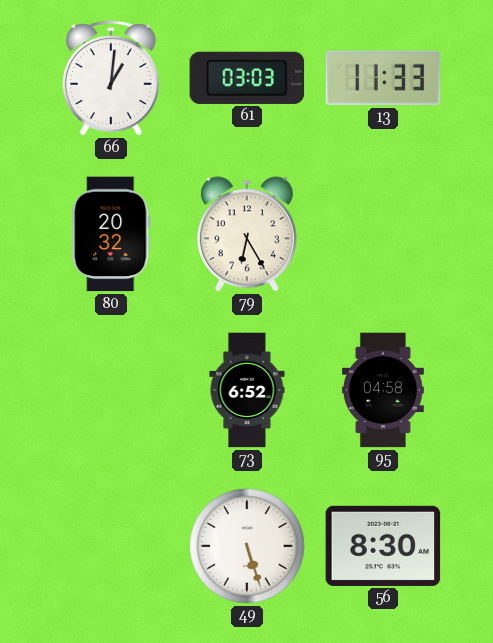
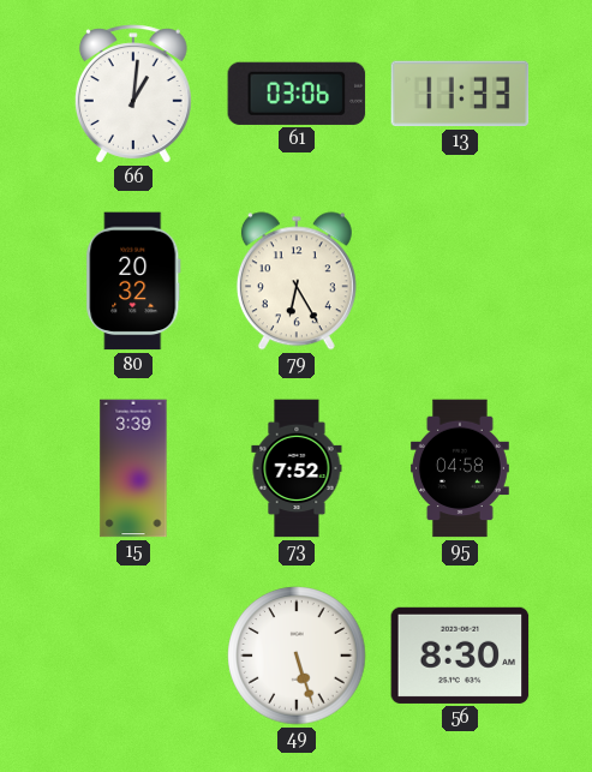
61: 03:03 -> 03:06
15: none -> 3:39
73: 6:52 -> 7:52
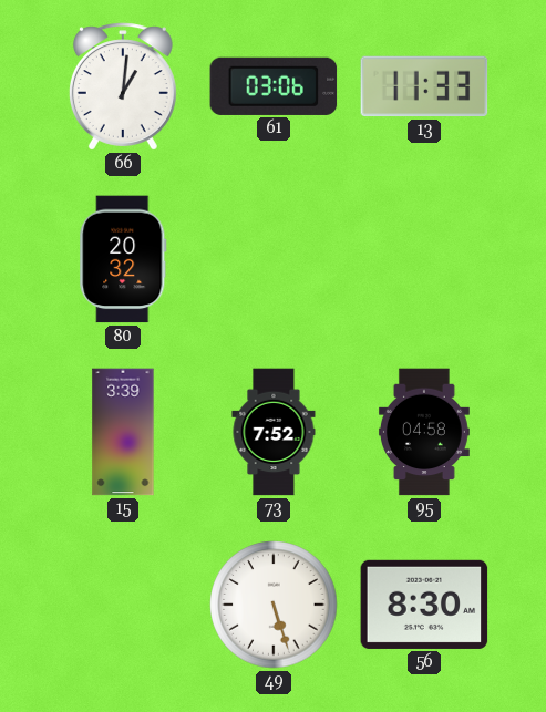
79: 6:25 -> none
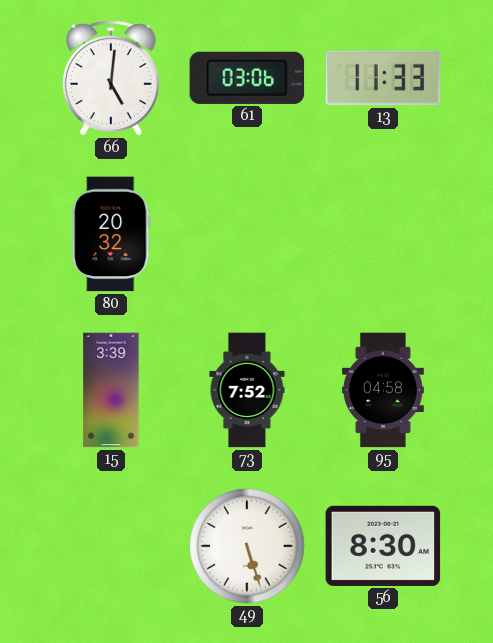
66: 1:01 -> 5:01
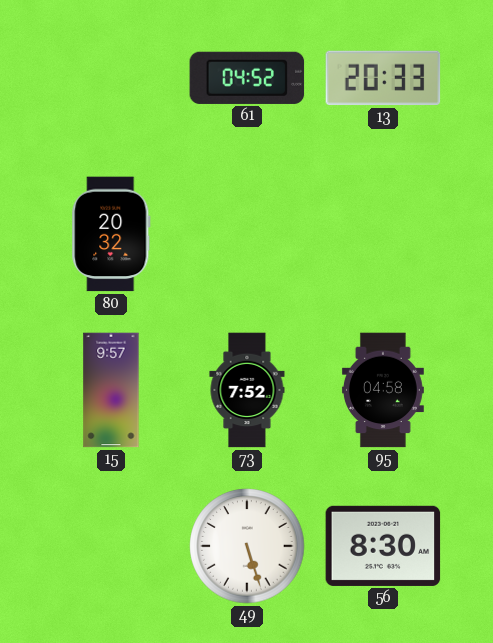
66: 5:01 -> none
61: 03:06 -> 04:52
13: 11:33 -> 20:33
15: 3:39 -> 9:57
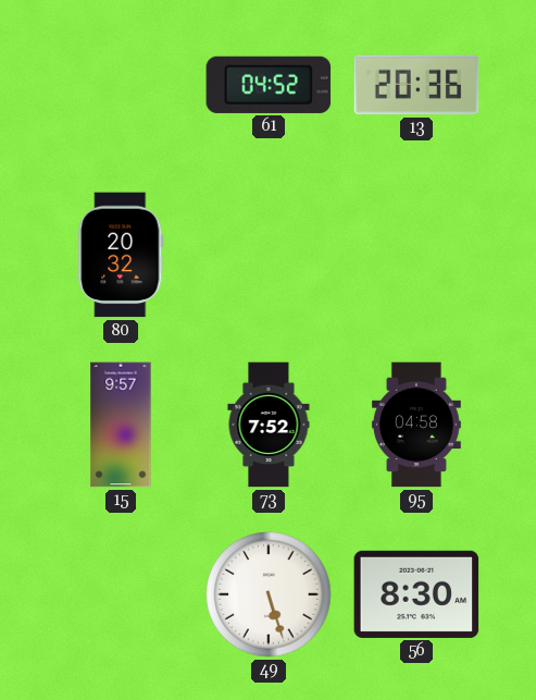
13: 20:33 -> 20:36
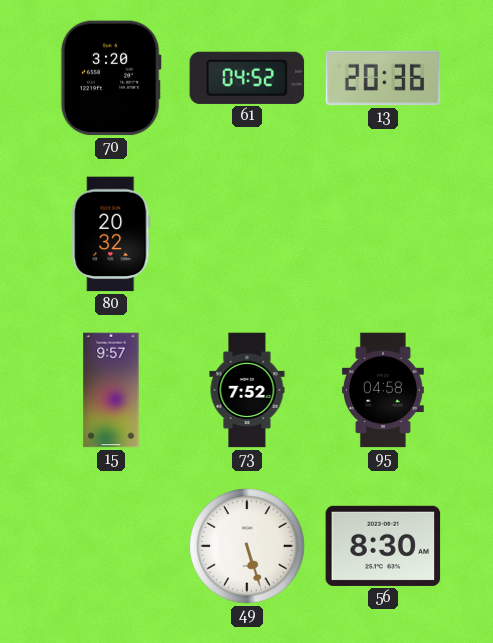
70: none -> 3:20
